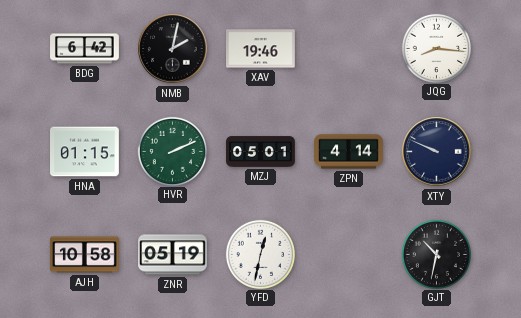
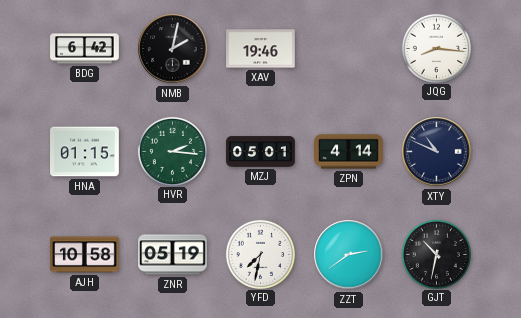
HVR: 2:11 -> 2:16
XTY: 9:49 -> 10:49
YFD: 12:32 -> 7:32
ZZT: none -> 2:39
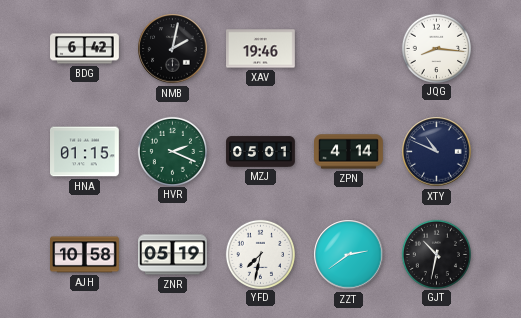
HVR: 2:16 -> 2:19
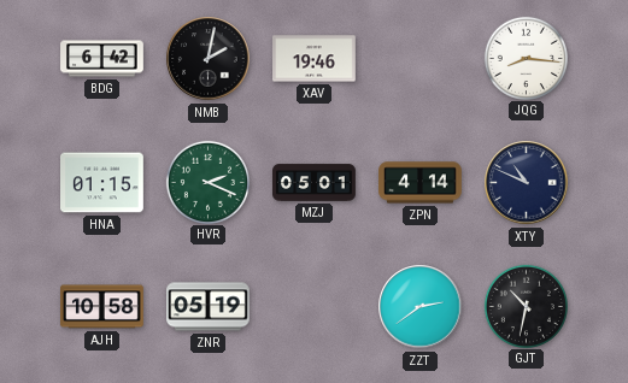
YFD: 7:32 -> none
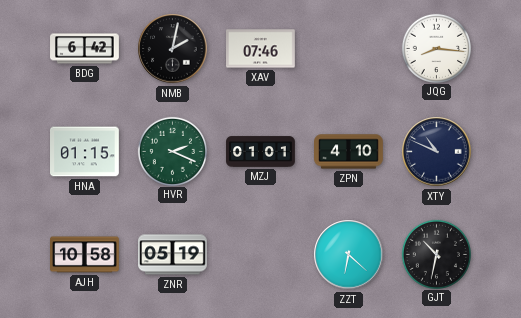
XAV: 19:46 -> 07:46
MZJ: 05:01 -> 01:01
ZPN: 4:14 -> 4:10
ZZT: 2:39 -> 6:22
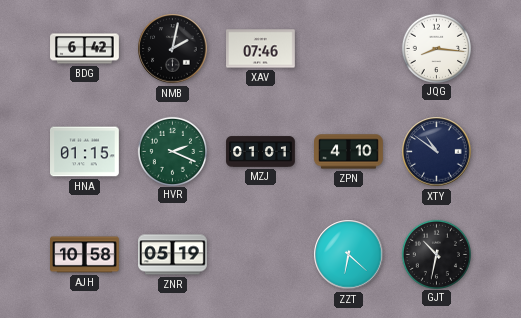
XTY: 10:49 -> 10:51
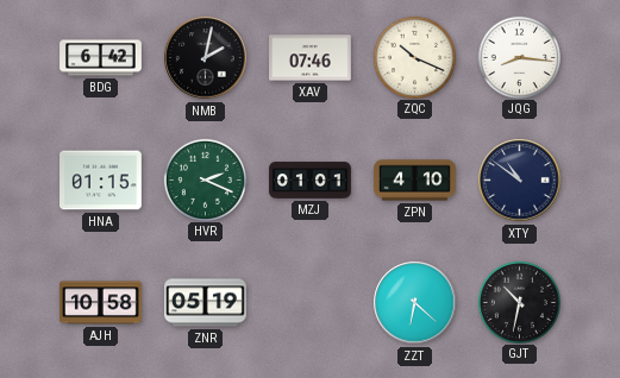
ZQC: none -> 10:19
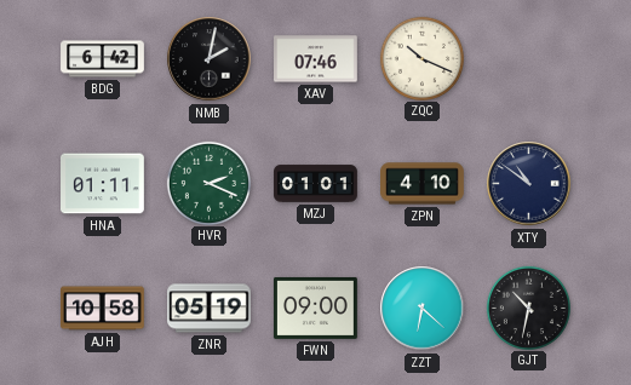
JQG: 8:16 -> none
HNA: 01:15 -> 01:11
FWN: none -> 09:00
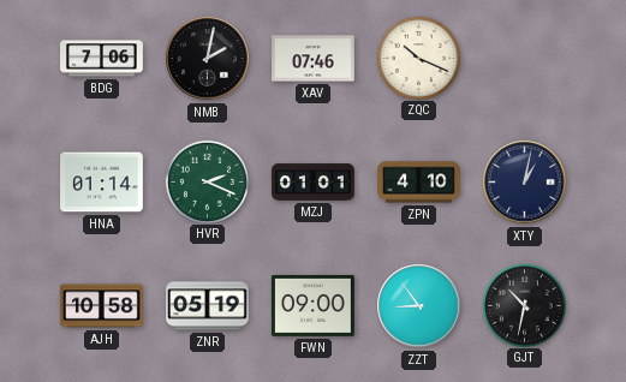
BDG: 6:42 -> 7:06
HNA: 01:11 -> 01:14
XTY: 10:51 -> 1:02
ZZT: 6:22 -> 8:54
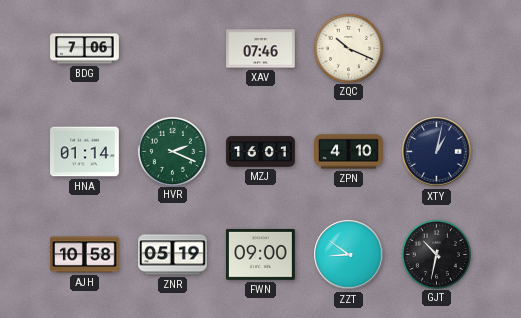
NMB: 2:02 -> none
MZJ: 01:01 -> 16:01
ZZT: 8:54 -> 8:51
